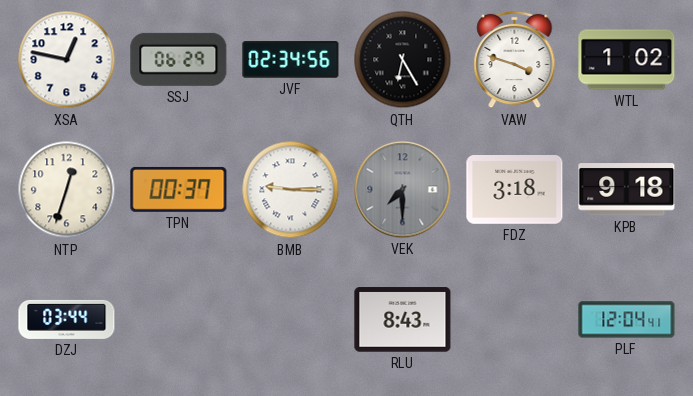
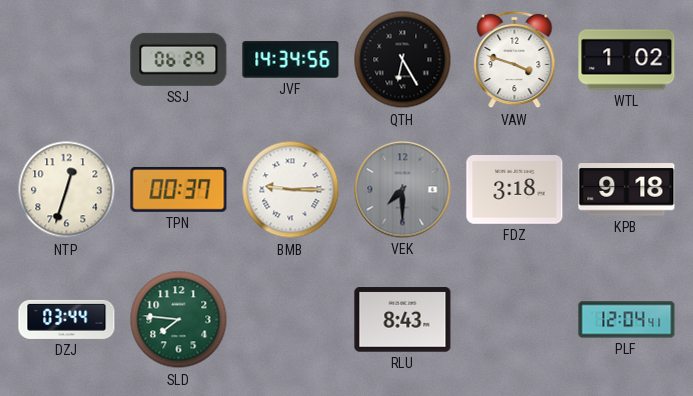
XSA: 12:47 -> none
JVF: 02:34 -> 14:34
SLD: none -> 7:46
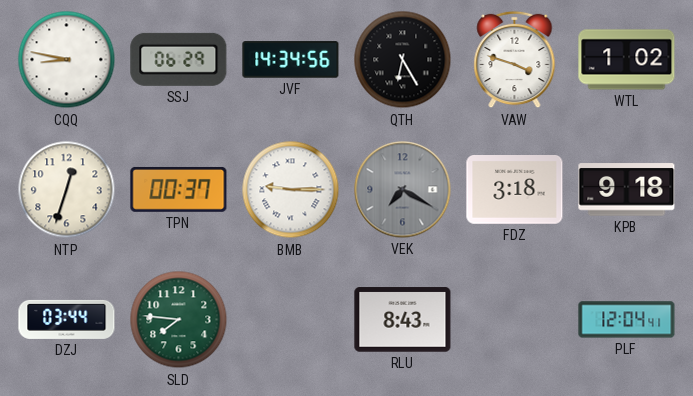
CQQ: none -> 8:47
VEK: 7:30 -> 7:20
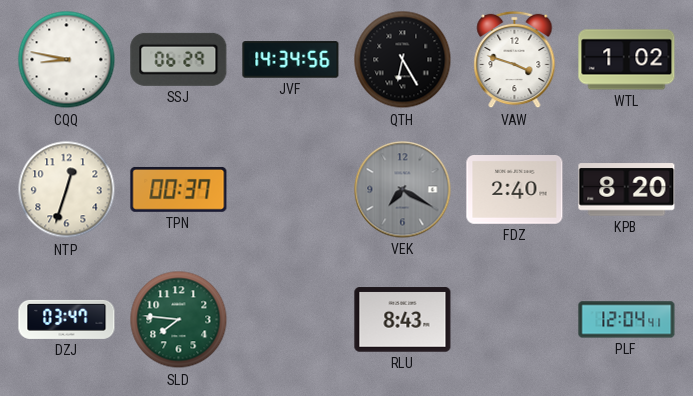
BMB: 9:15 -> none
FDZ: 3:18 -> 2:40
KPB: 9:18 -> 8:20
DZJ: 03:44 -> 03:47
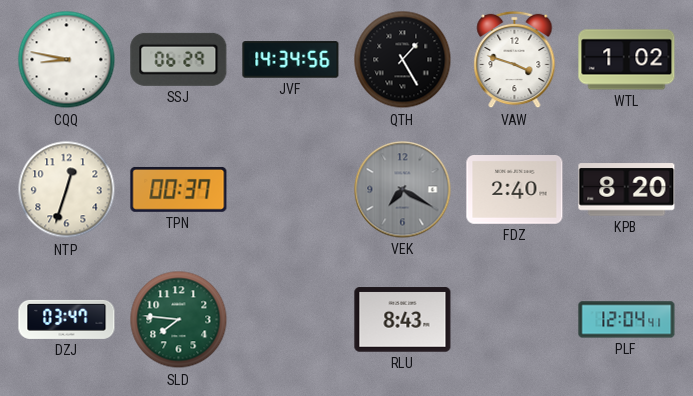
QTH: 6:25 -> 1:25
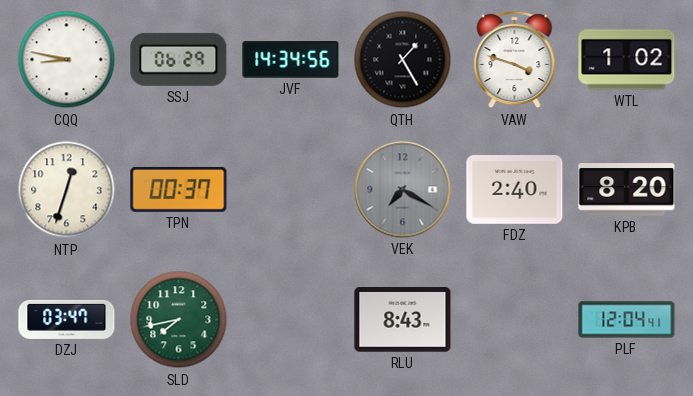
SLD: 7:46 -> 7:43
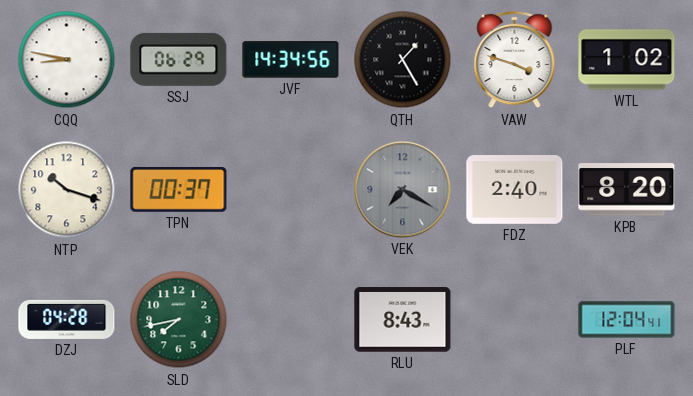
NTP: 12:33 -> 10:18
DZJ: 03:47 -> 04:28
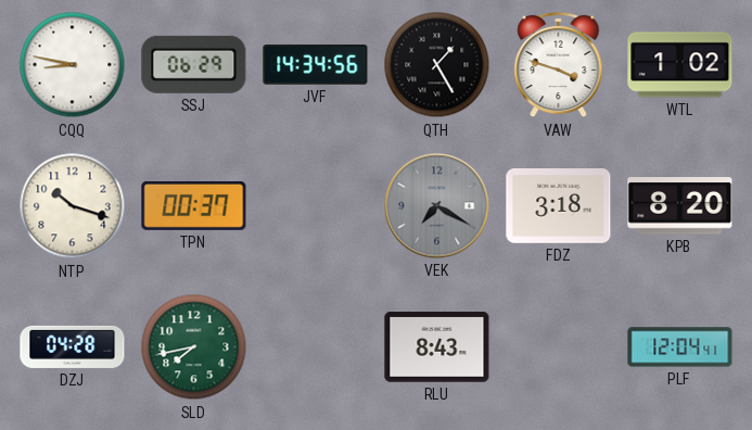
FDZ: 2:40 -> 3:18
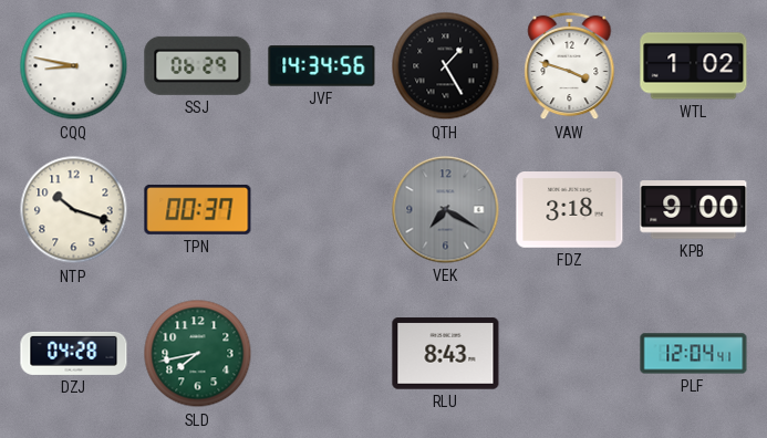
KPB: 8:20 -> 9:00
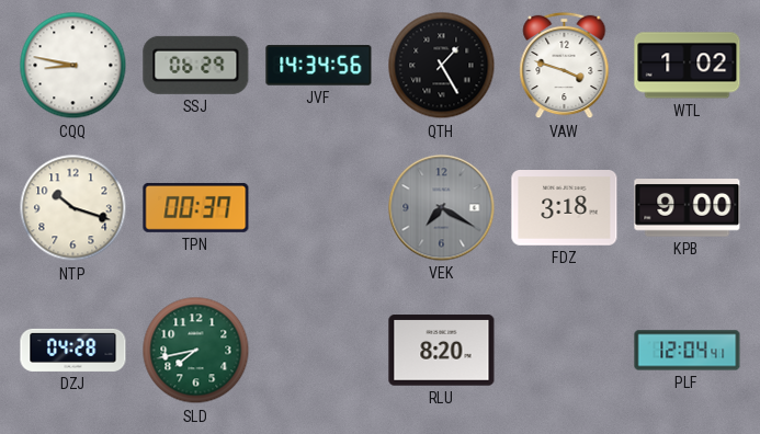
RLU: 8:43 -> 8:20
